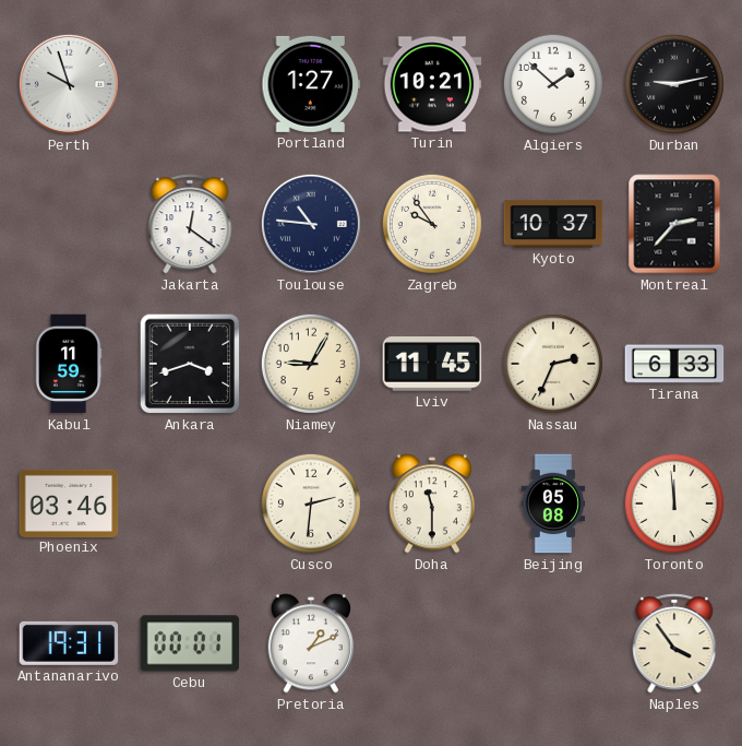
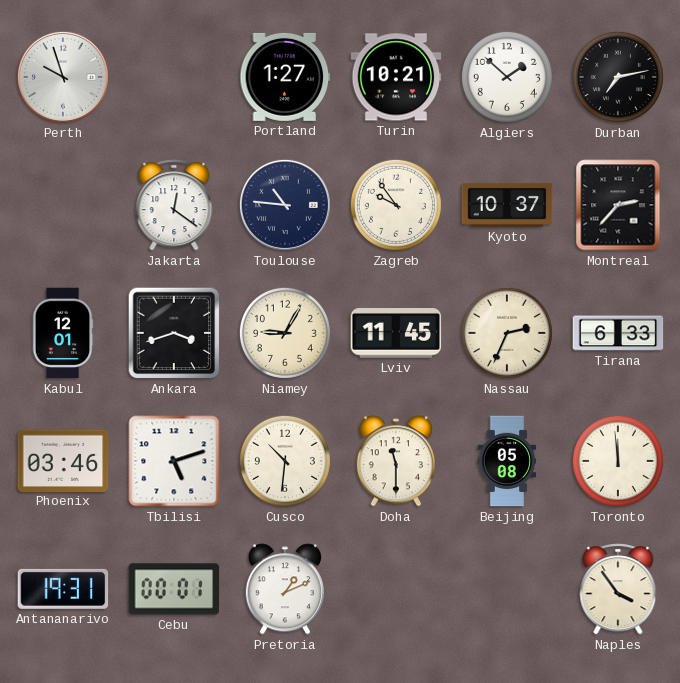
Durban: 9:13 -> 7:13
Kabul: 11:59 -> 12:01
Tbilisi: none -> 5:12
Cusco: 2:31 -> 10:31
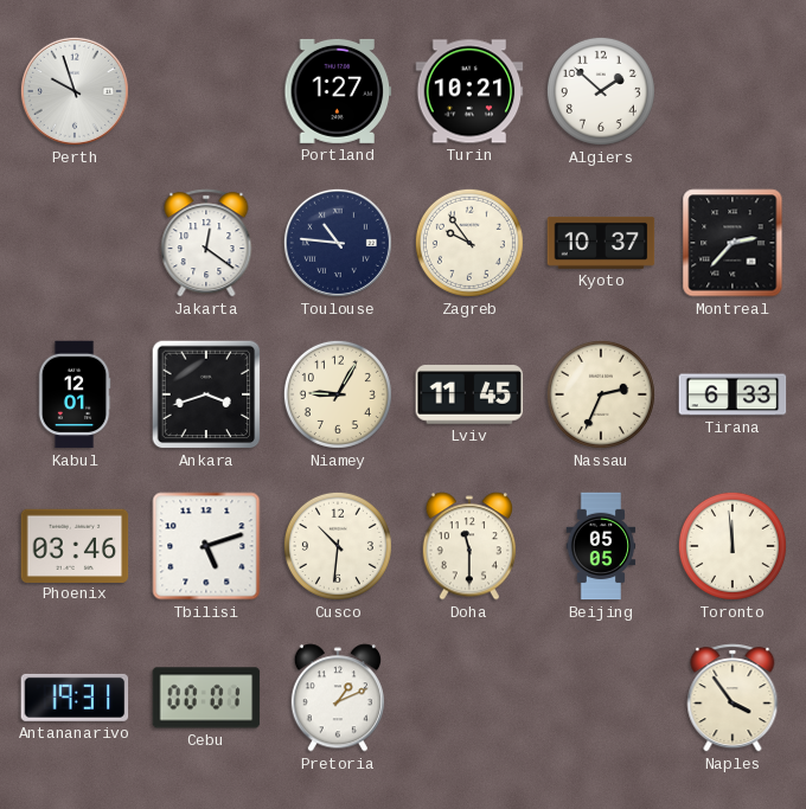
Durban: 7:13 -> none
Beijing: 05:08 -> 05:05
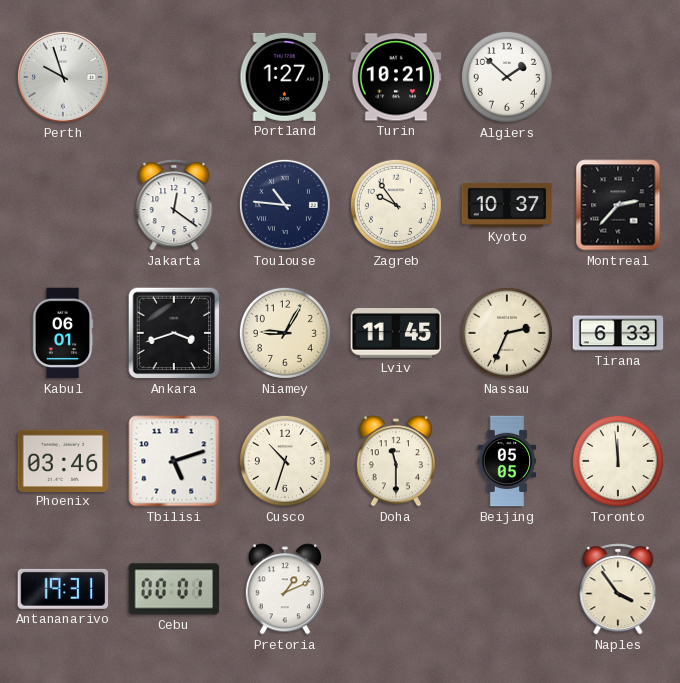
Kabul: 12:01 -> 06:01
Cusco: 10:31 -> 10:33
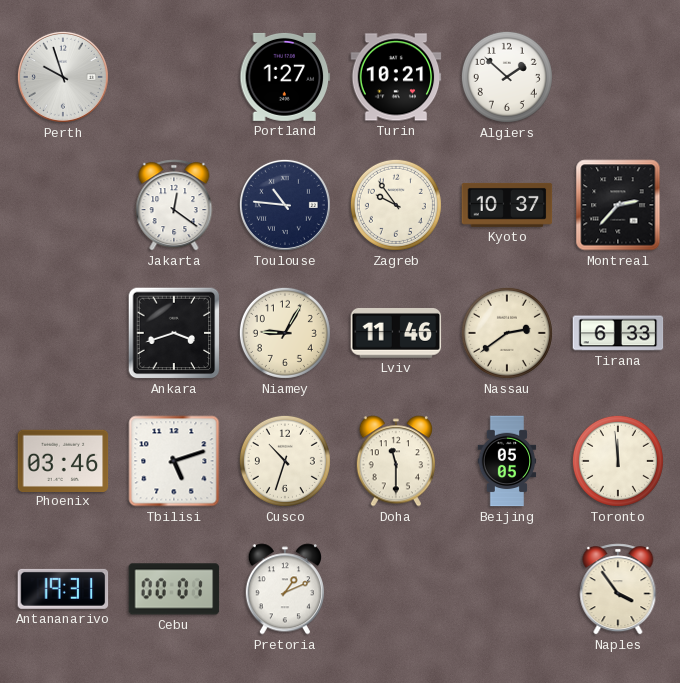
Kabul: 06:01 -> none
Lviv: 11:45 -> 11:46
Nassau: 2:34 -> 2:39
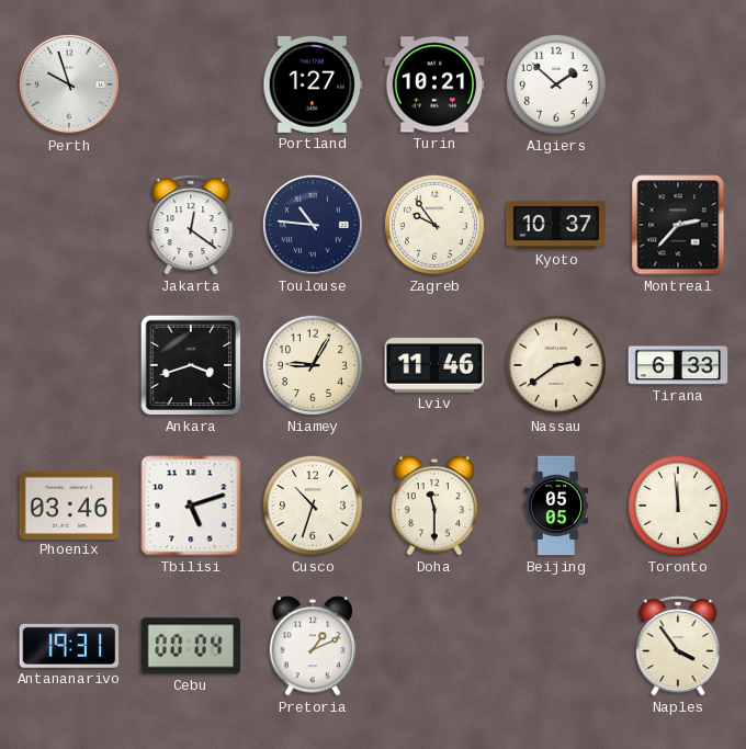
Cebu: 00:01 -> 00:04
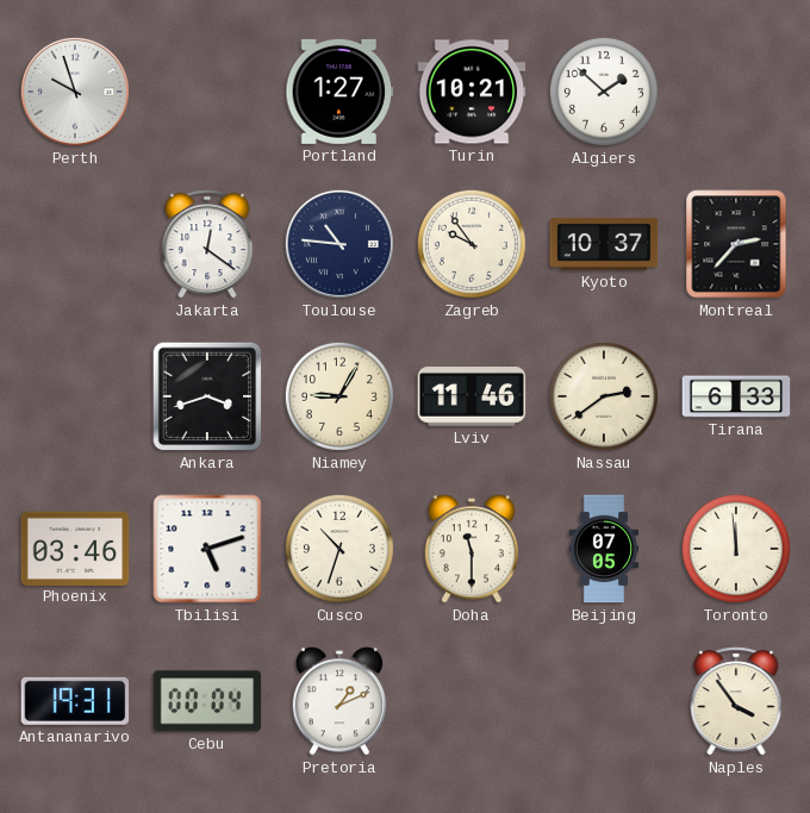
Beijing: 05:05 -> 07:05
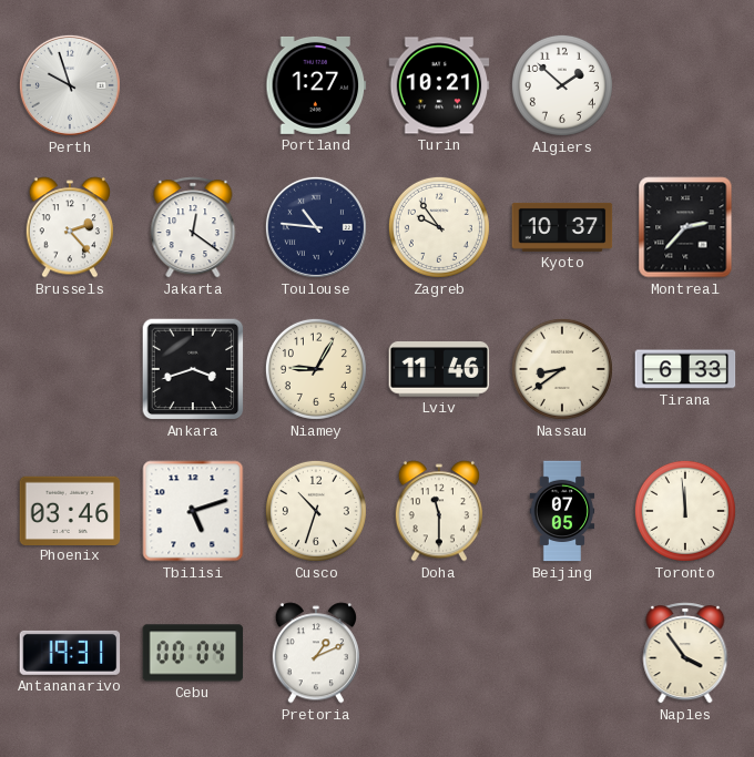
Brussels: none -> 2:23
Nassau: 2:39 -> 8:39
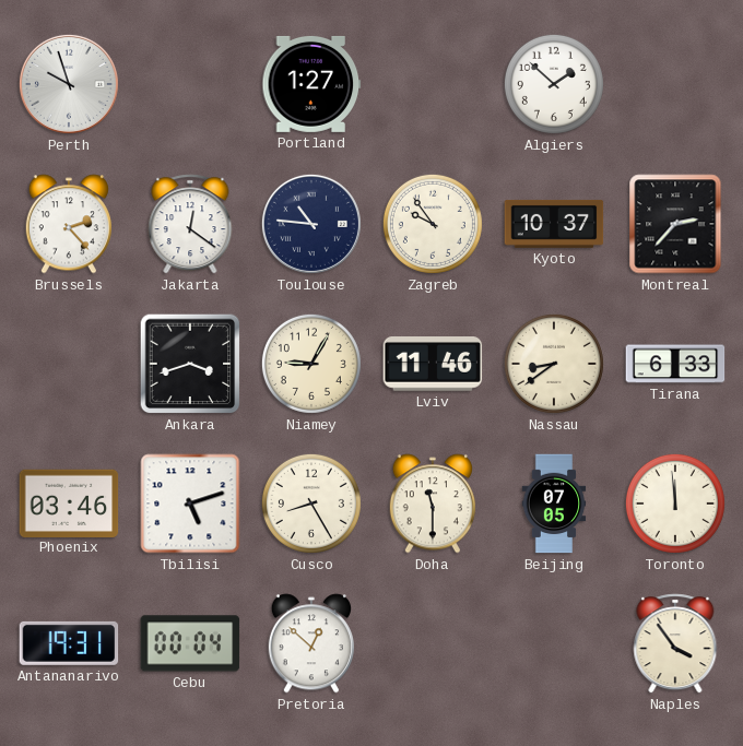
Turin: 10:21 -> none
Cusco: 10:33 -> 8:25
Pretoria: 1:11 -> 12:52
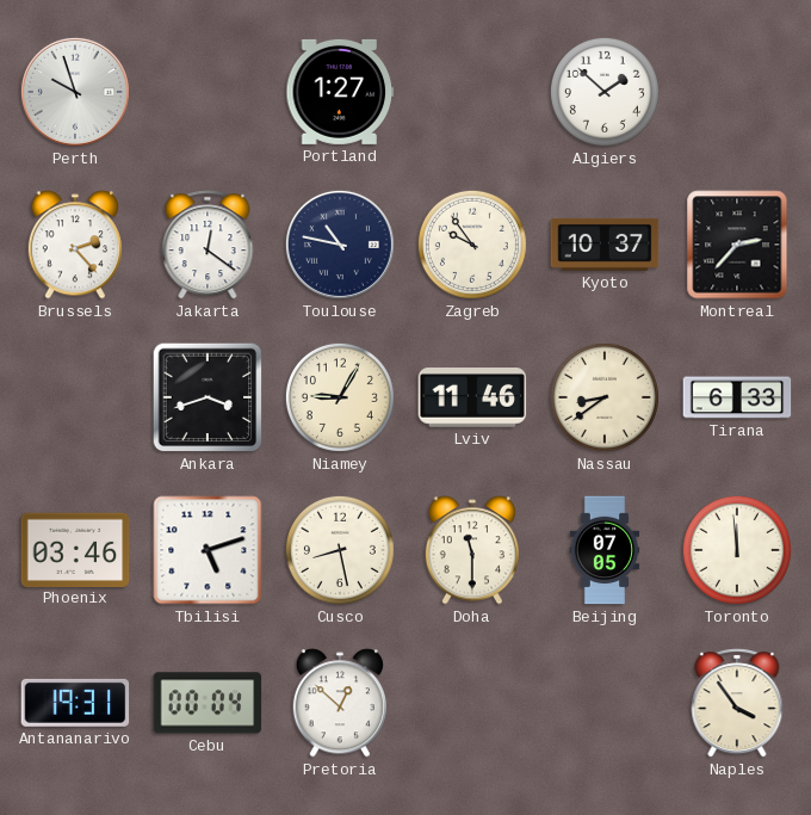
Toulouse: 10:46 -> 10:47
Cusco: 8:25 -> 8:28
